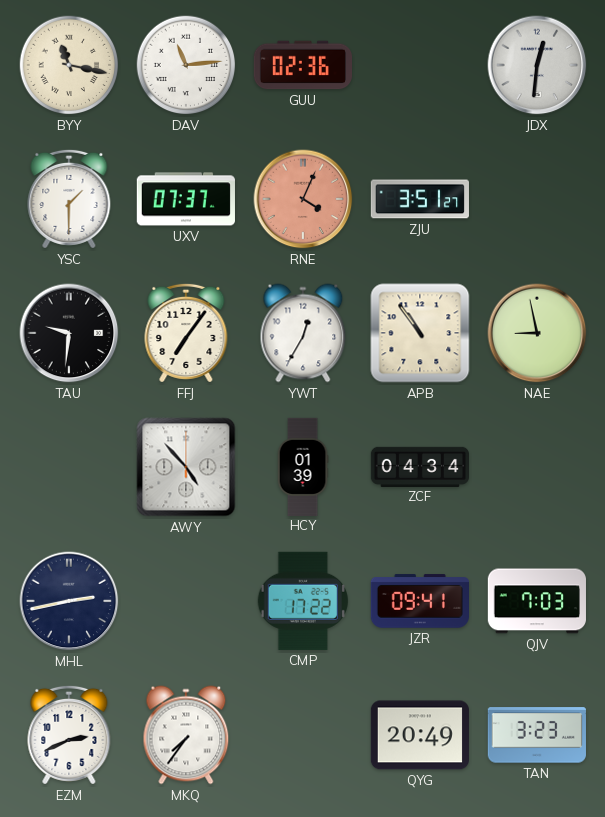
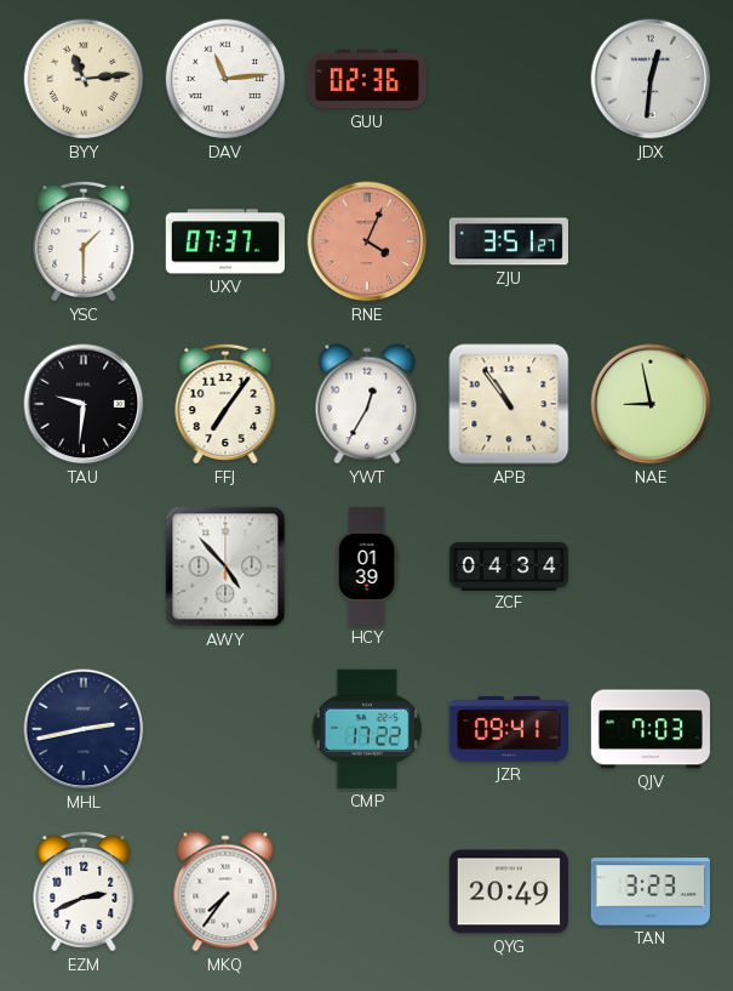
BYY: 11:17 -> 11:14
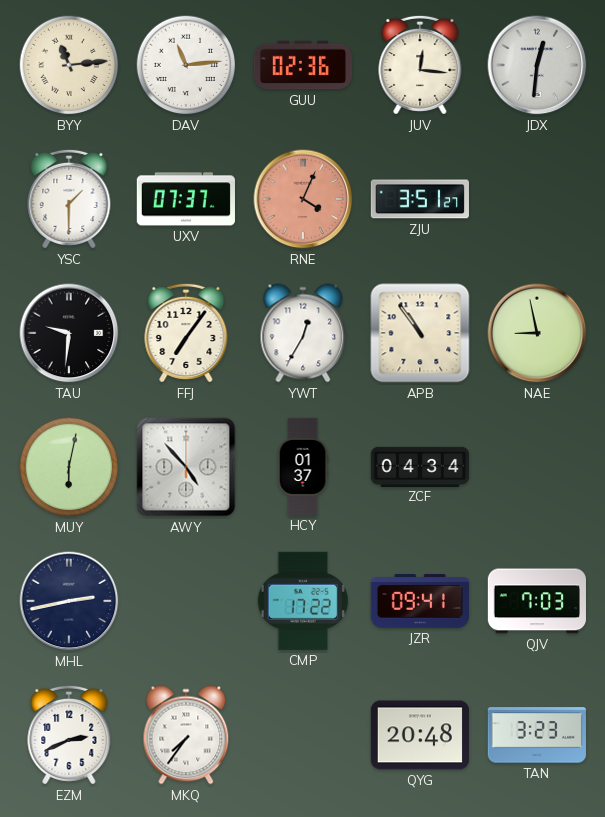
JUV: none -> 12:16
MUY: none -> 6:02
HCY: 01:39 -> 01:37
QYG: 20:49 -> 20:48
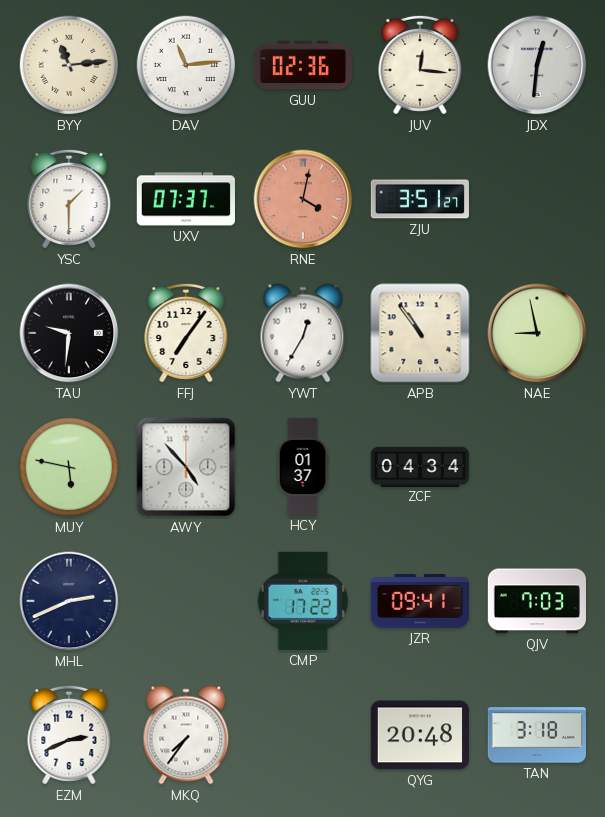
RNE: 4:04 -> 4:02
MUY: 6:02 -> 5:47
MHL: 2:43 -> 2:41
TAN: 3:23 -> 3:18
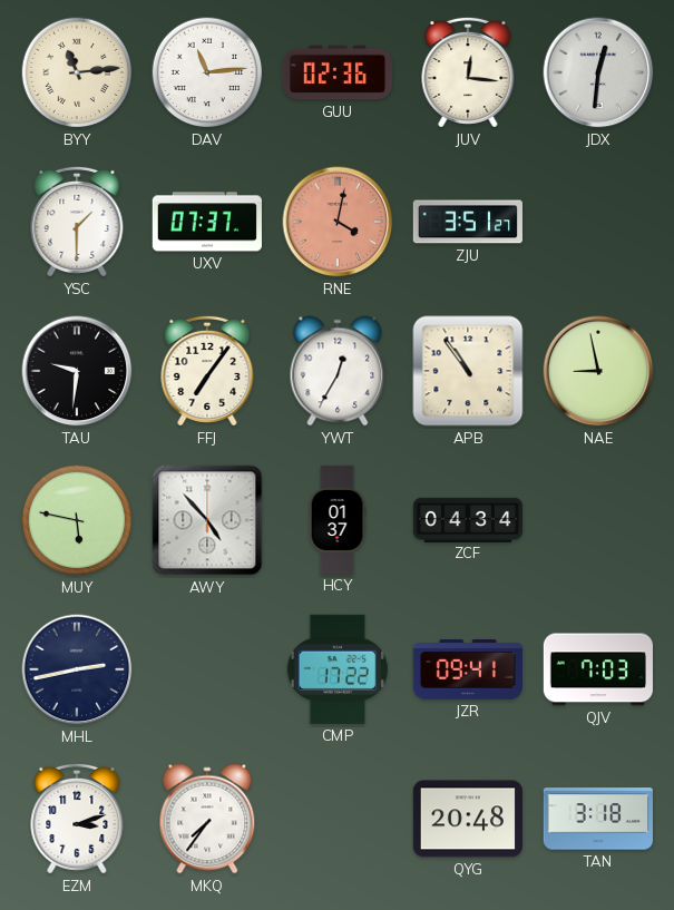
MHL: 2:41 -> 2:43
EZM: 2:41 -> 3:12
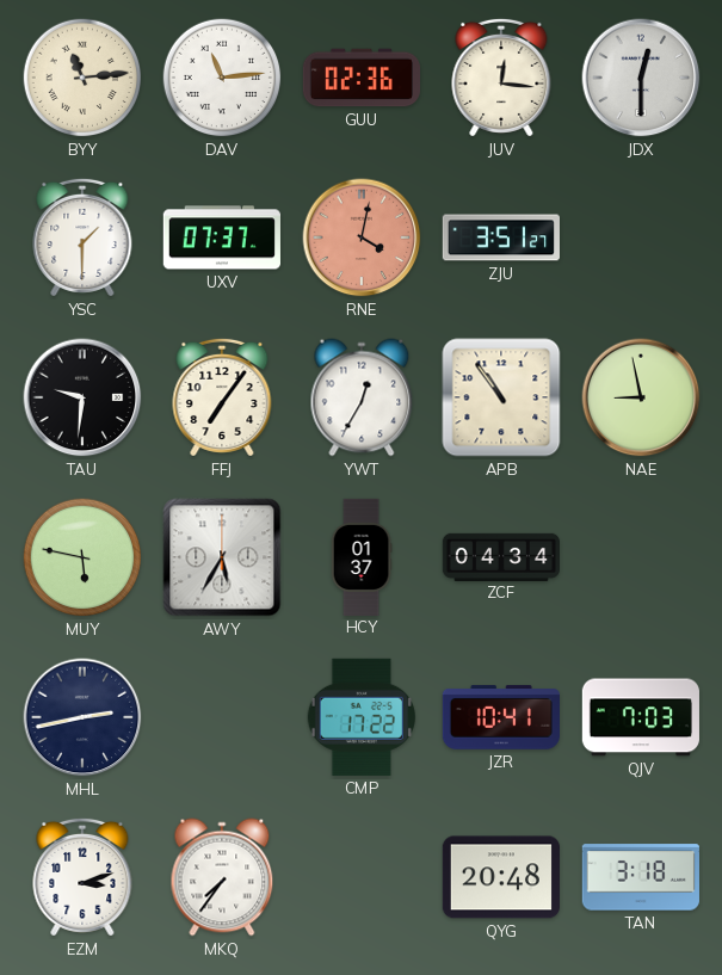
JDX: 12:31 -> 12:30
AWY: 4:53 -> 5:35
JZR: 09:41 -> 10:41
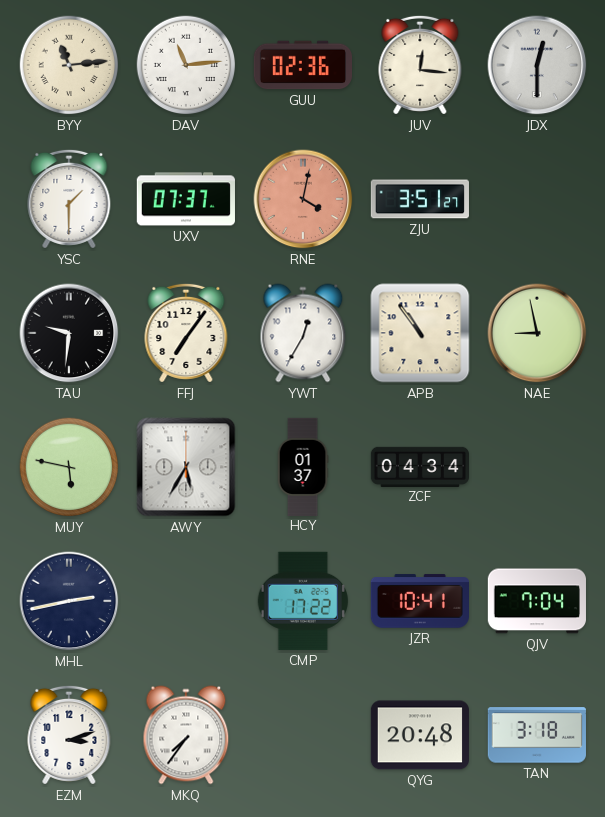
QJV: 7:03 -> 7:04
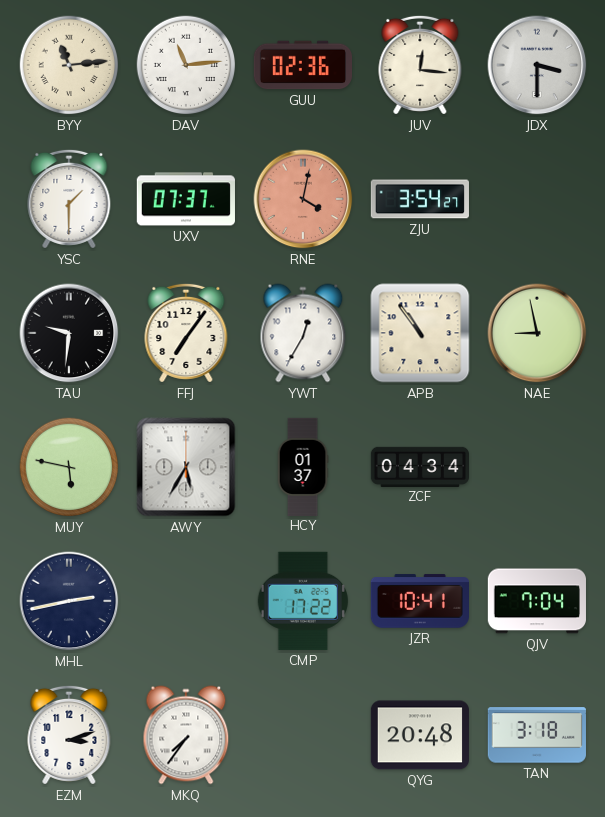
JDX: 12:30 -> 3:30
ZJU: 3:51 -> 3:54
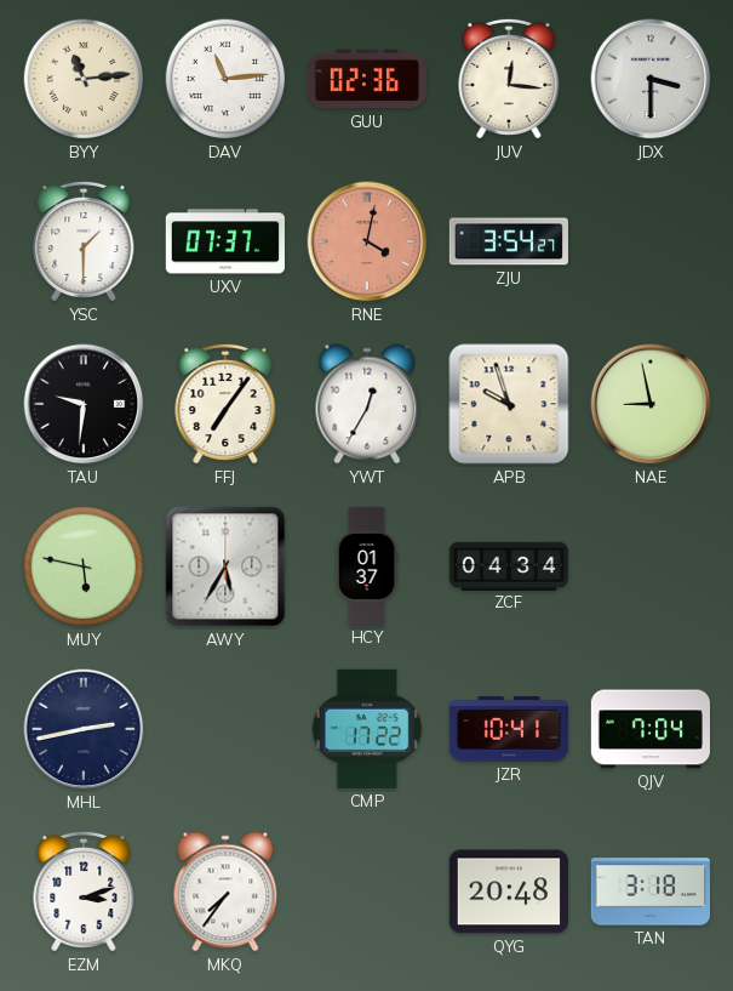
APB: 10:54 -> 9:57
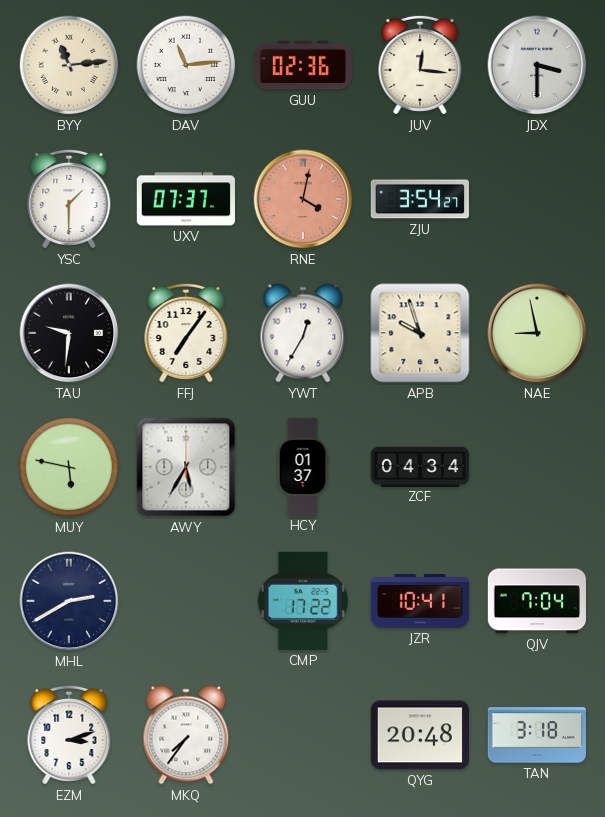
MHL: 2:43 -> 2:40
